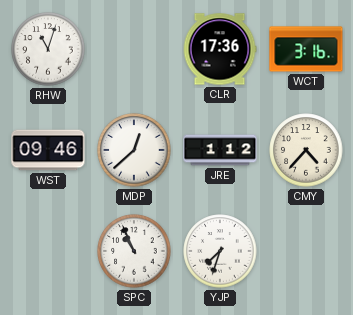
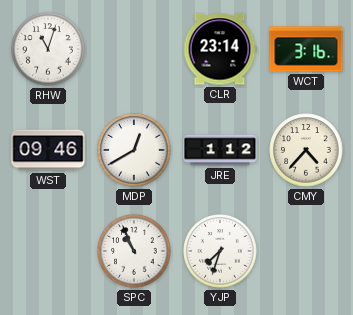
CLR: 17:36 -> 23:14
MDP: 12:38 -> 12:40
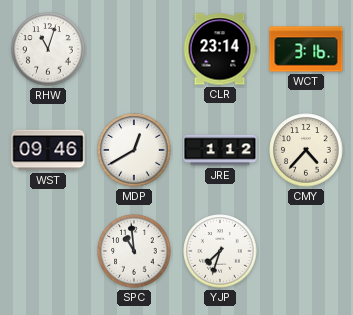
SPC: 10:56 -> 10:59
